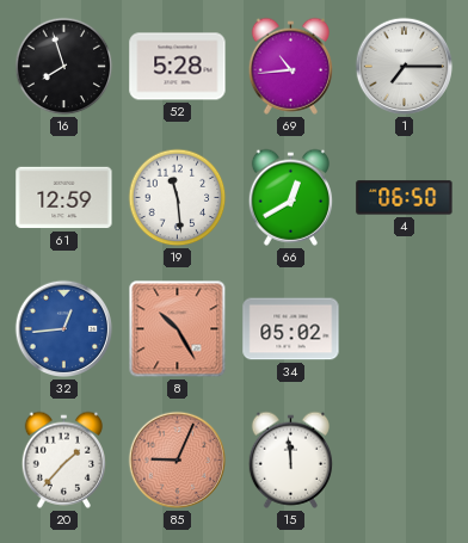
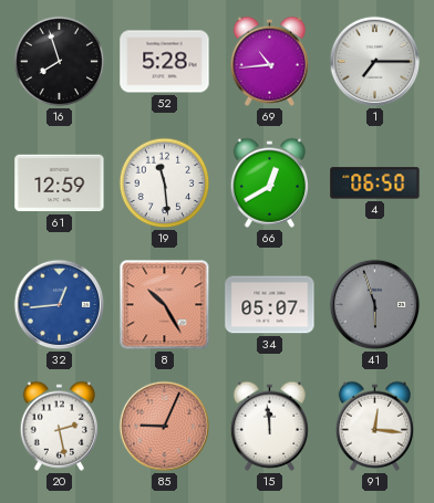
34: 05:02 -> 05:07
41: none -> 5:57
20: 1:37 -> 2:28
91: none -> 12:16
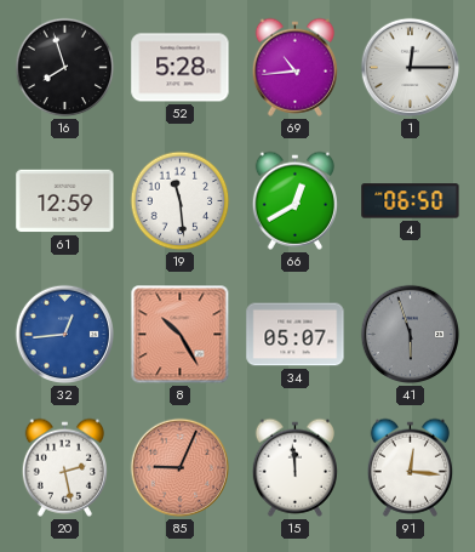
1: 7:15 -> 12:15
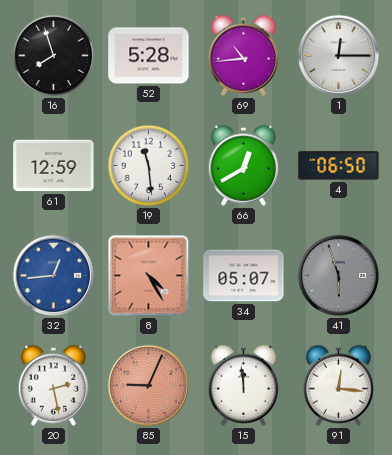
8: 10:25 -> 4:25
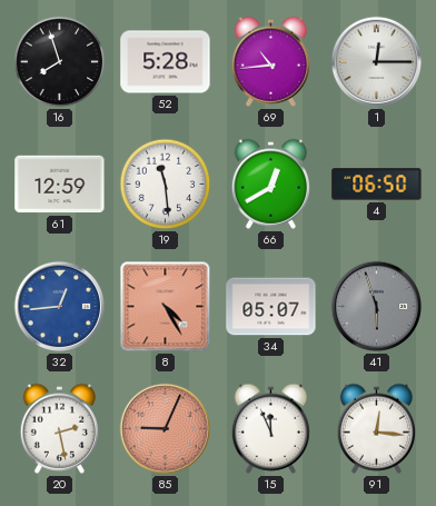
15: 11:59 -> 11:56
